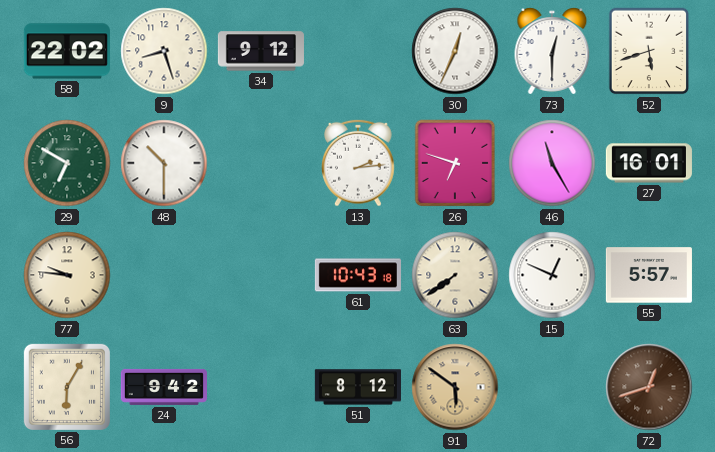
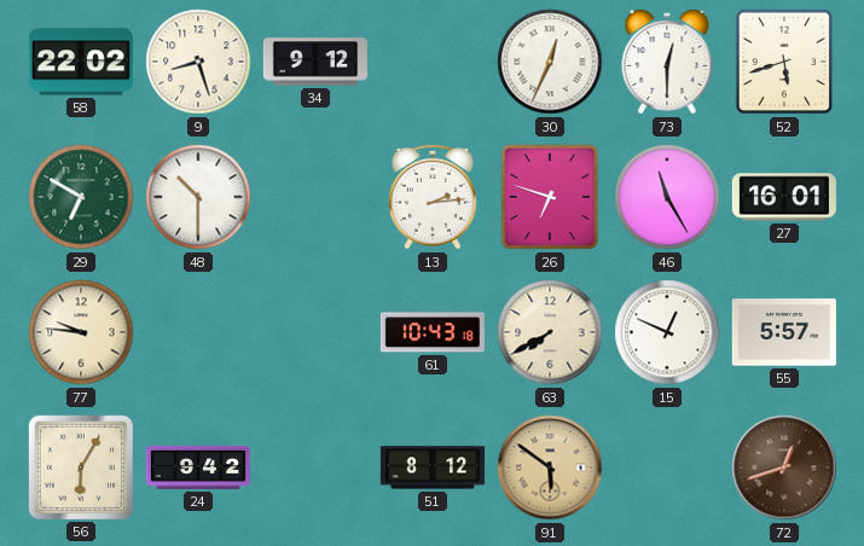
63: 7:39 -> 7:40
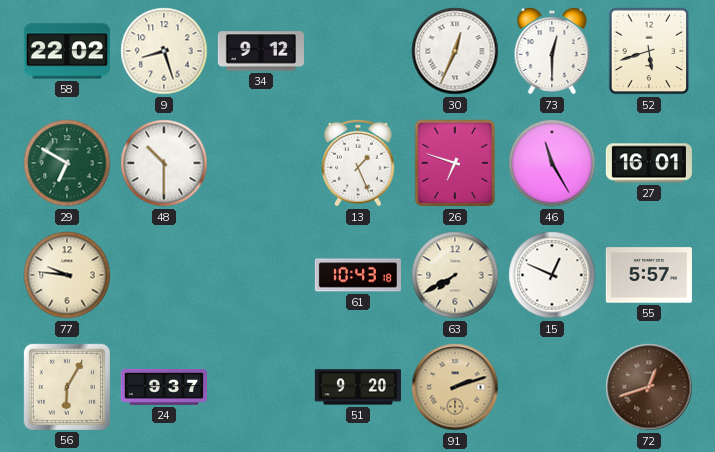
13: 2:14 -> 1:26
24: 9:42 -> 9:37
51: 8:12 -> 9:20
91: 5:51 -> 2:12
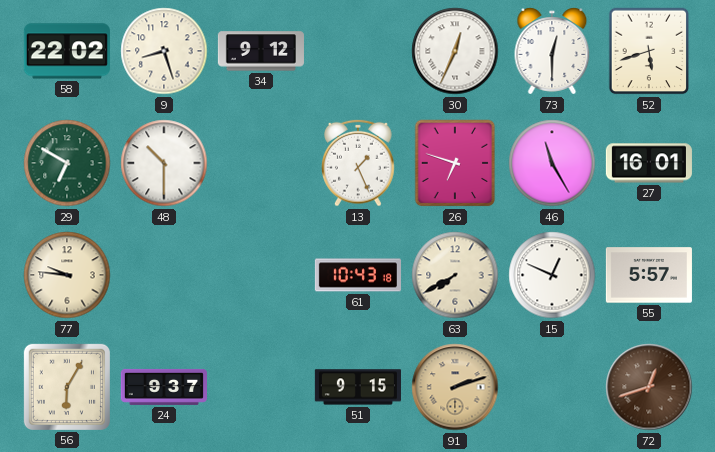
51: 9:20 -> 9:15
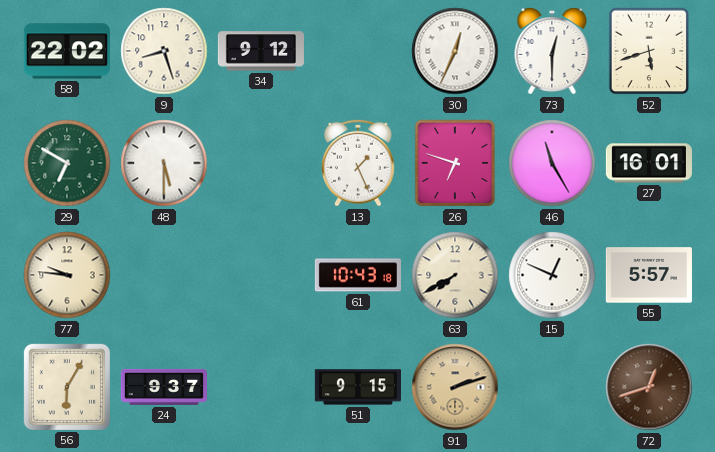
48: 10:30 -> 5:30
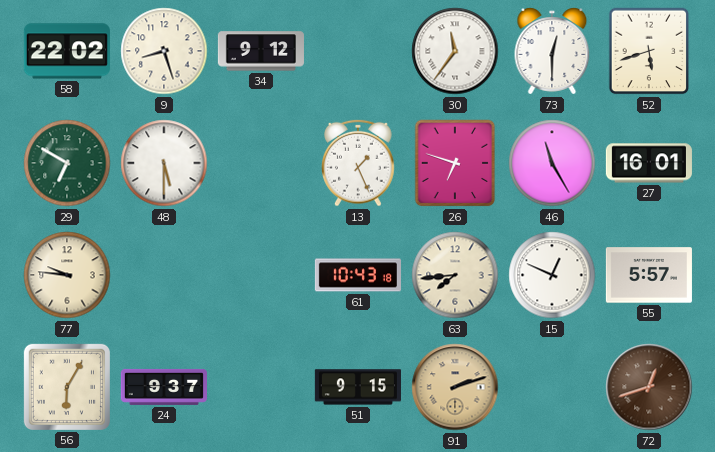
30: 12:34 -> 11:36
63: 7:40 -> 7:44
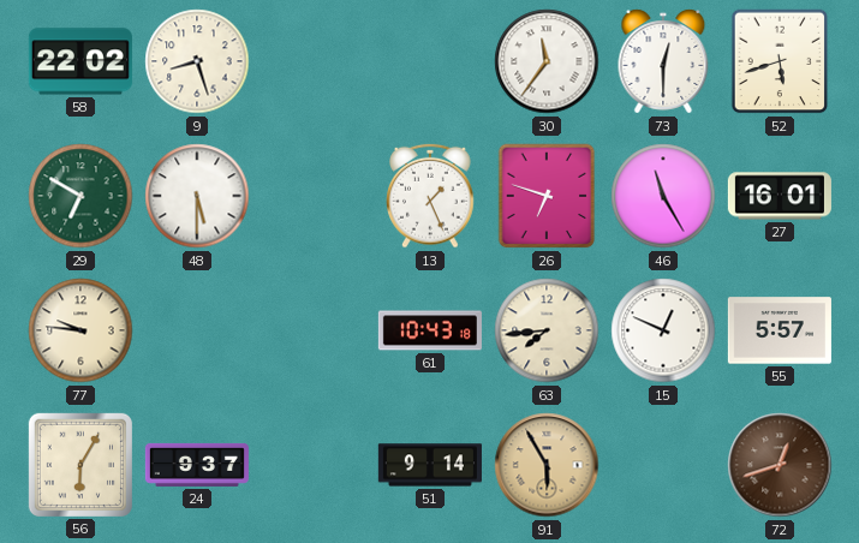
34: 9:12 -> none
51: 9:15 -> 9:14
91: 2:12 -> 5:55
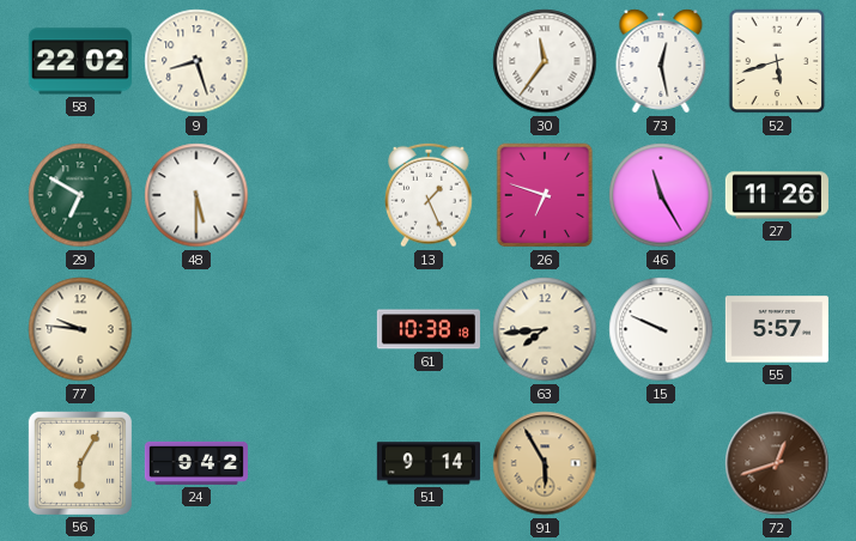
73: 12:30 -> 12:28
27: 16:01 -> 11:26
61: 10:43 -> 10:38
15: 12:49 -> 9:49
24: 9:37 -> 9:42
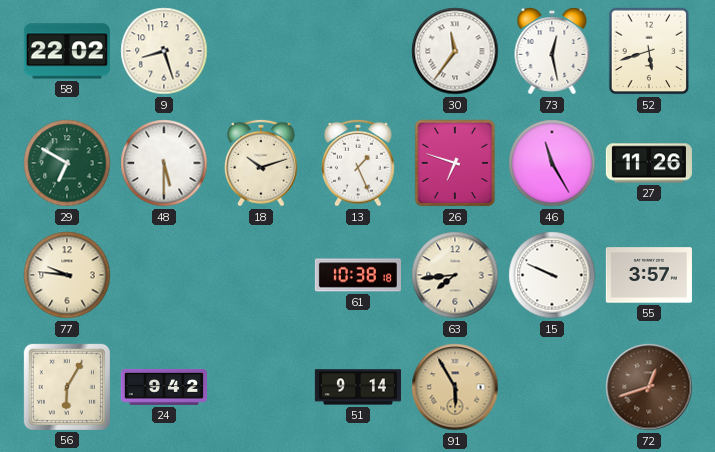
18: none -> 10:12
55: 5:57 -> 3:57
